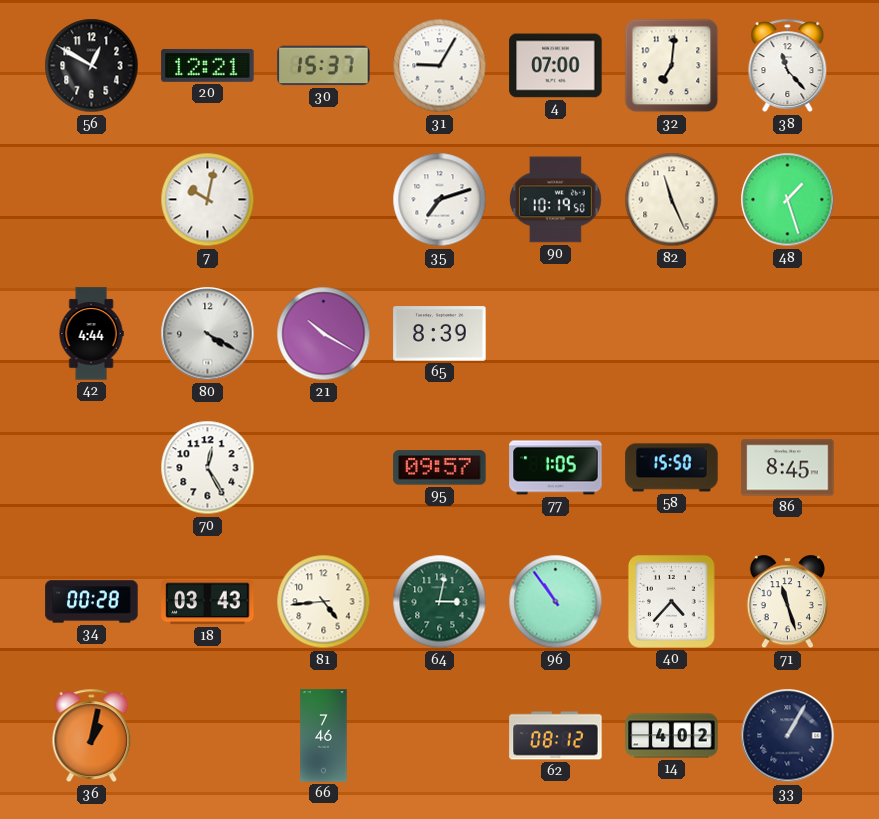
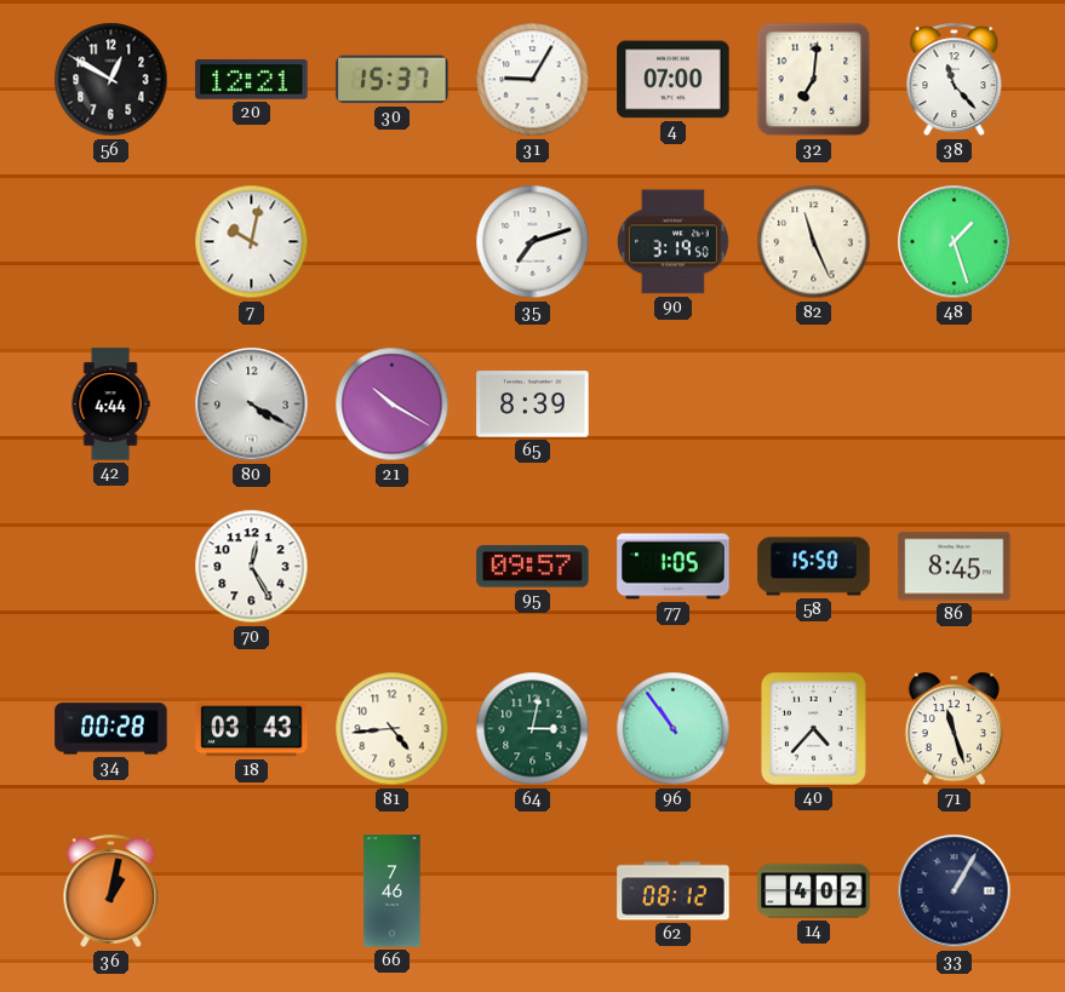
90: 10:19 -> 3:19
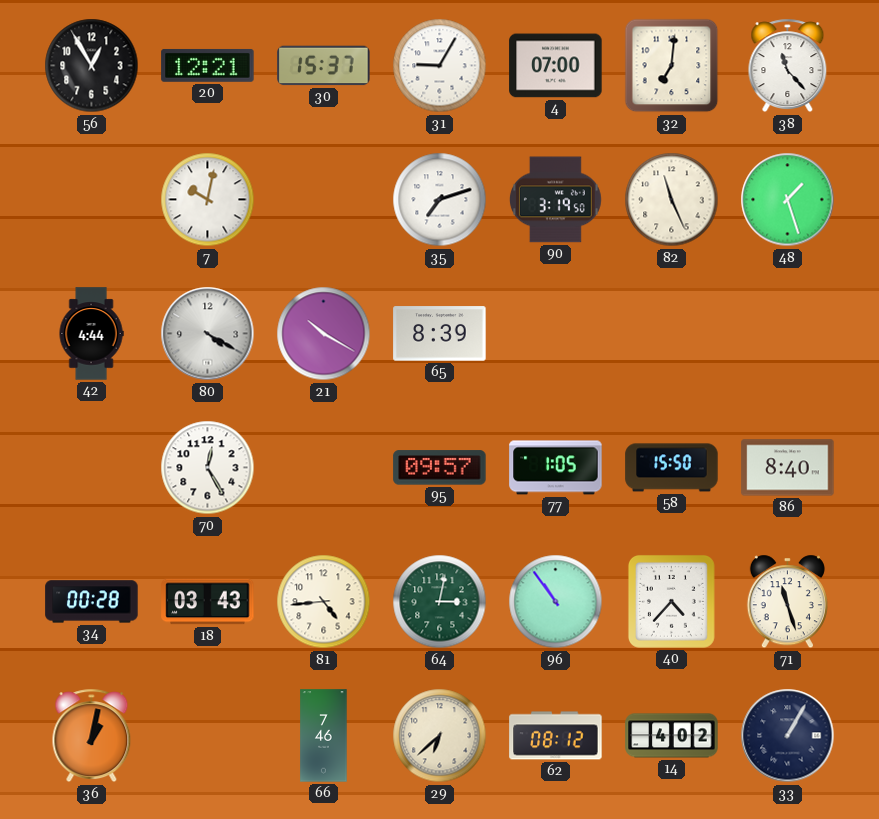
56: 12:50 -> 12:55
86: 8:45 -> 8:40
29: none -> 6:38
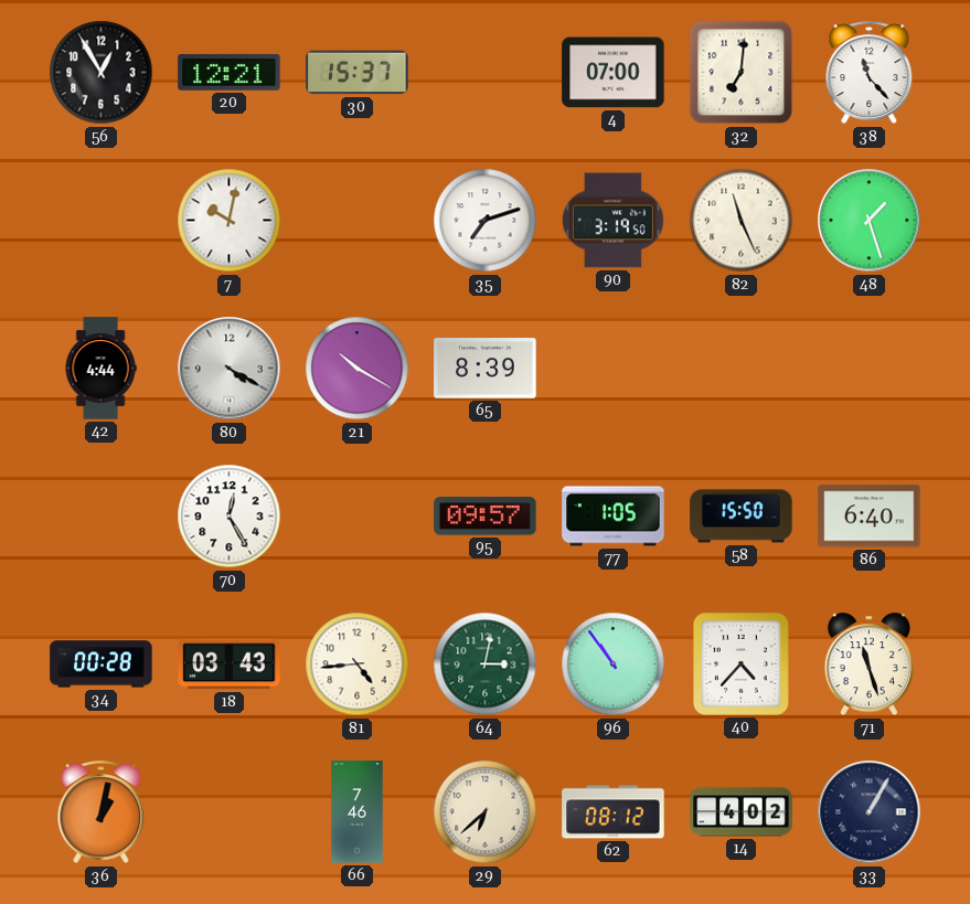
31: 9:05 -> none
86: 8:40 -> 6:40
